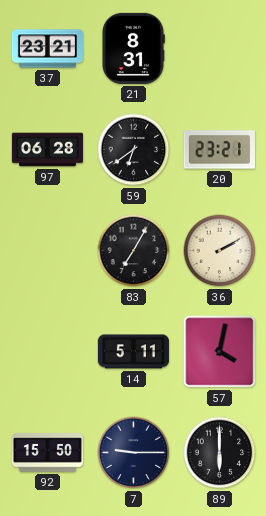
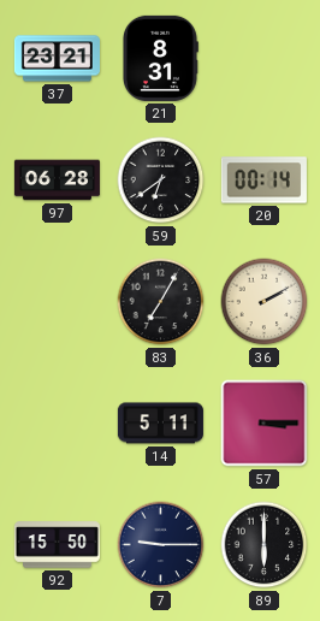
20: 23:21 -> 00:14
57: 4:02 -> 3:15
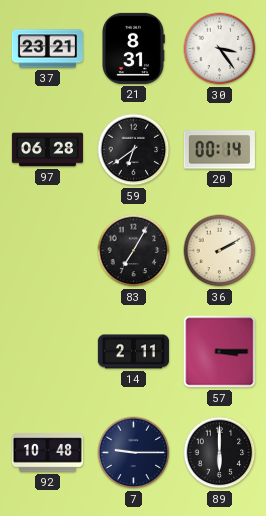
30: none -> 3:24
14: 5:11 -> 2:11
92: 15:50 -> 10:48
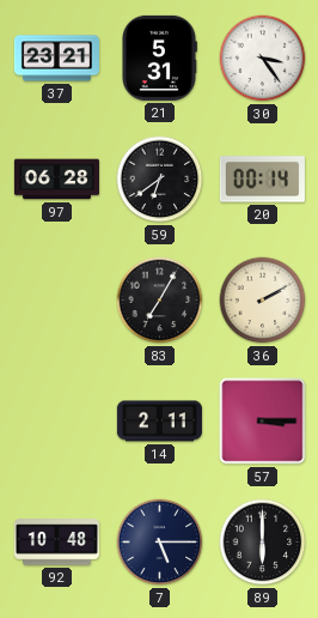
21: 8:31 -> 5:31
7: 9:15 -> 5:15
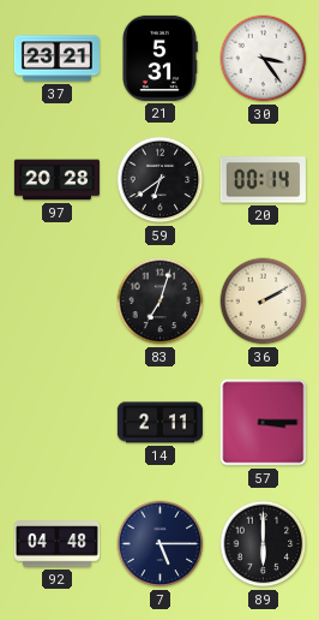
97: 06:28 -> 20:28
83: 7:05 -> 7:03
92: 10:48 -> 04:48
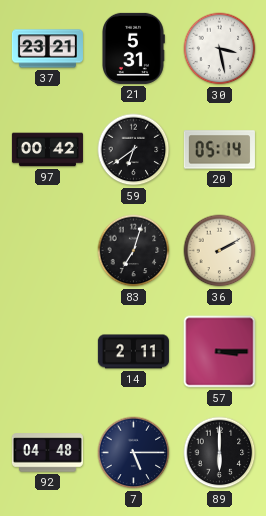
30: 3:24 -> 3:28
97: 20:28 -> 00:42
20: 00:14 -> 05:14
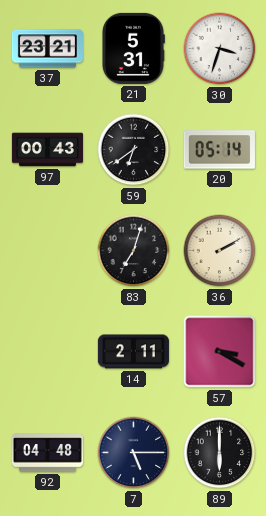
30: 3:28 -> 3:33
97: 00:42 -> 00:43
57: 3:15 -> 3:20
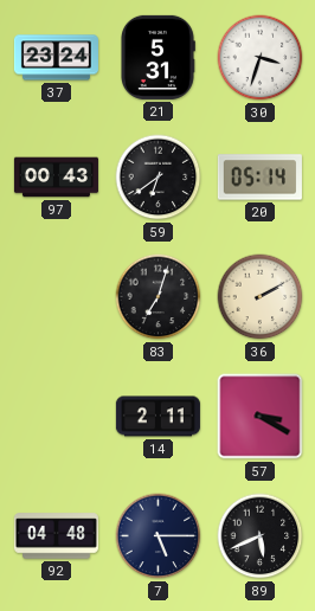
37: 23:21 -> 23:24
89: 6:00 -> 5:41
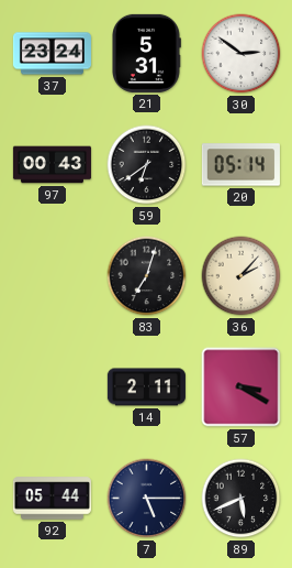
30: 3:33 -> 2:51
36: 2:10 -> 2:07
92: 04:48 -> 05:44
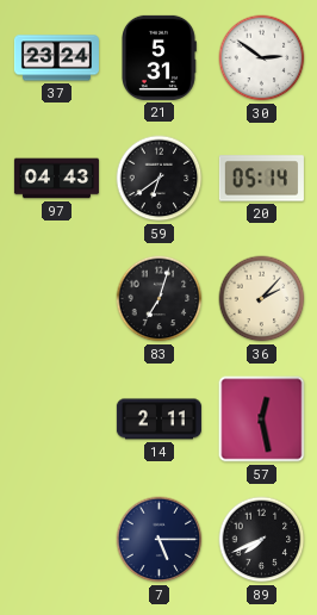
97: 00:43 -> 04:43
57: 3:20 -> 12:28
92: 05:44 -> none
89: 5:41 -> 7:41
